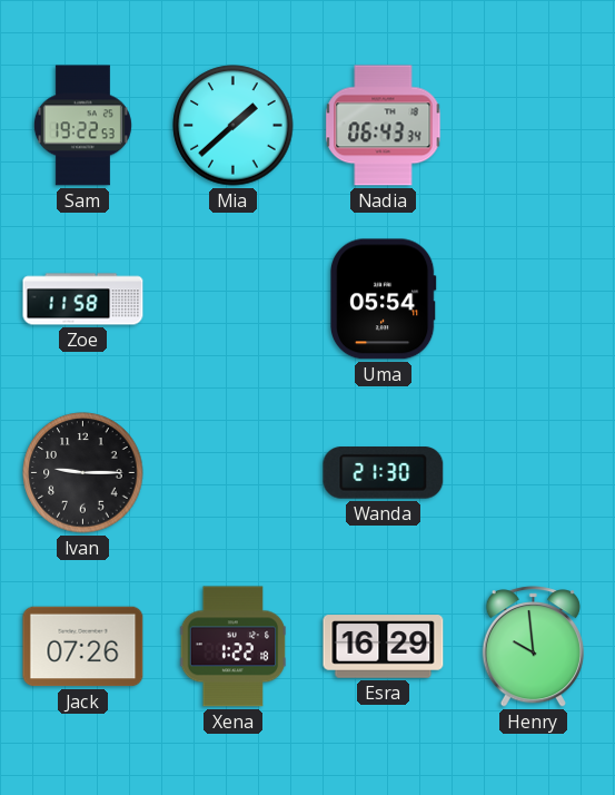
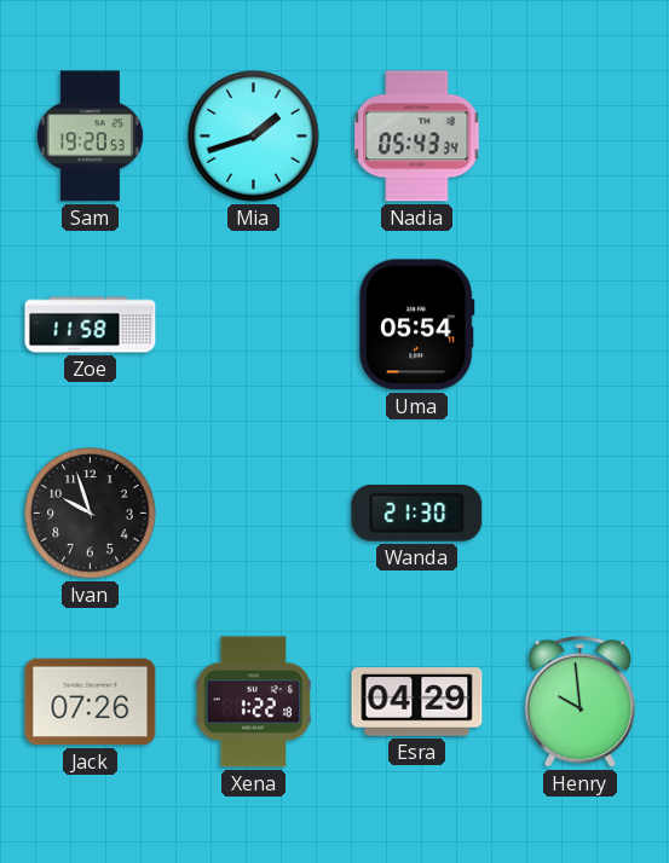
Sam: 19:22 -> 19:20
Mia: 1:38 -> 1:42
Nadia: 06:43 -> 05:43
Ivan: 9:15 -> 9:57
Esra: 16:29 -> 04:29
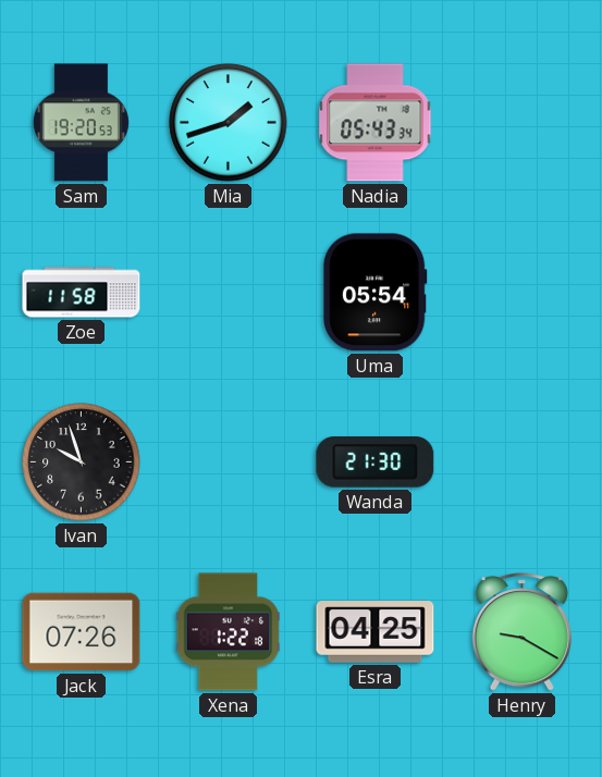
Esra: 04:29 -> 04:25
Henry: 9:59 -> 9:20
